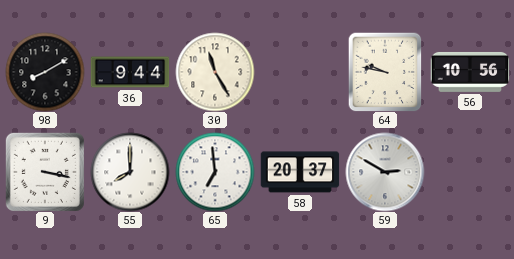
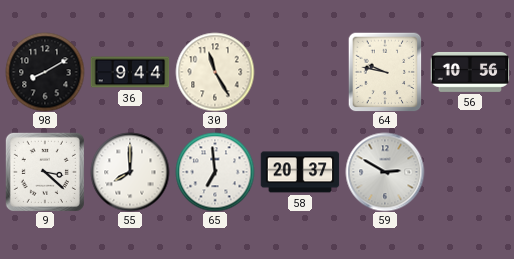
9: 3:17 -> 3:22
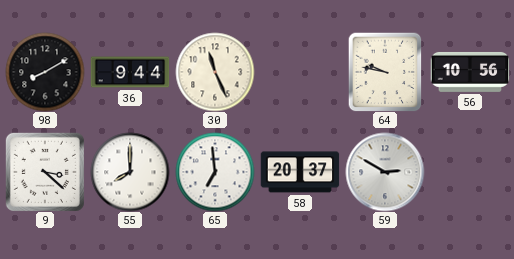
30: 11:25 -> 11:26
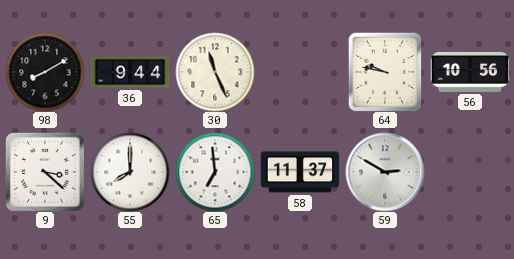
58: 20:37 -> 11:37
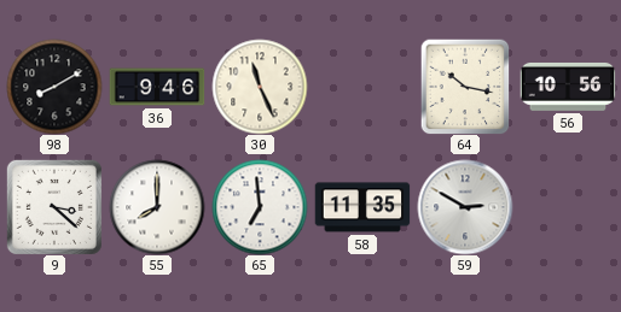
36: 9:44 -> 9:46
64: 9:47 -> 10:17
58: 11:37 -> 11:35
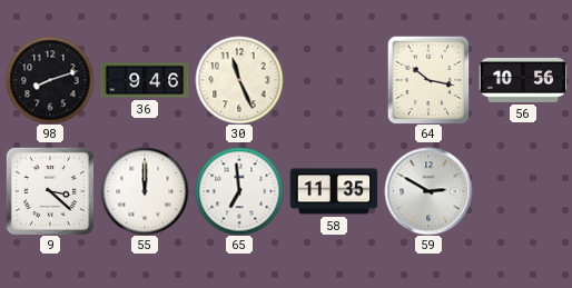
98: 8:10 -> 8:12
55: 8:00 -> 12:00
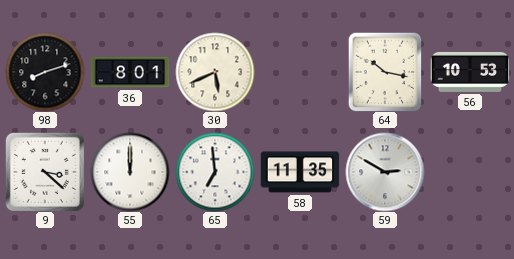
36: 9:46 -> 8:01
30: 11:26 -> 5:41
56: 10:56 -> 10:53
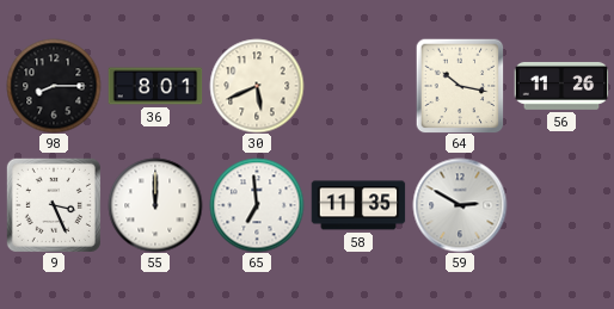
98: 8:12 -> 8:15
56: 10:53 -> 11:26
9: 3:22 -> 3:26
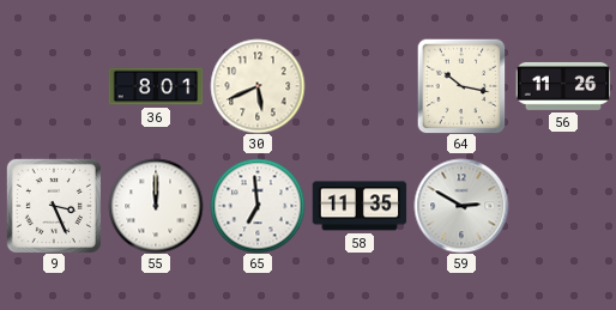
98: 8:15 -> none
